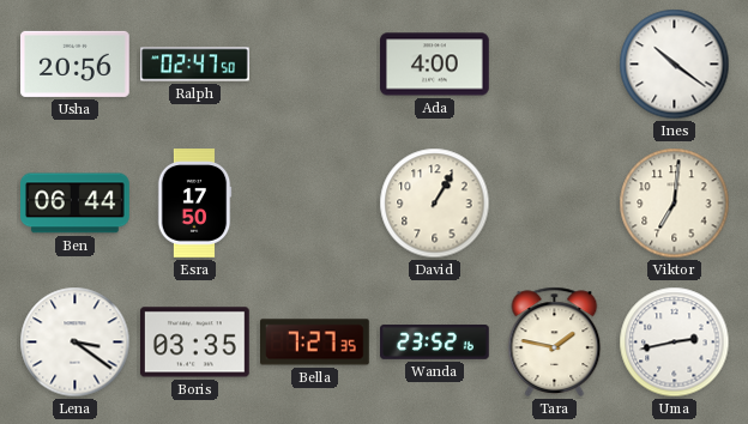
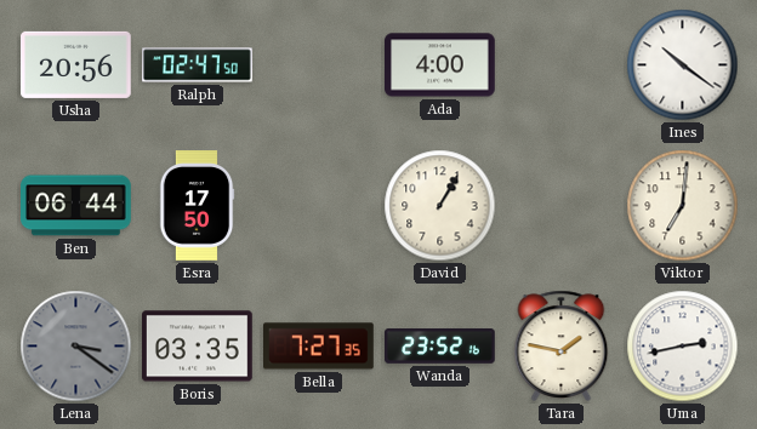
Lena dial: white -> grey
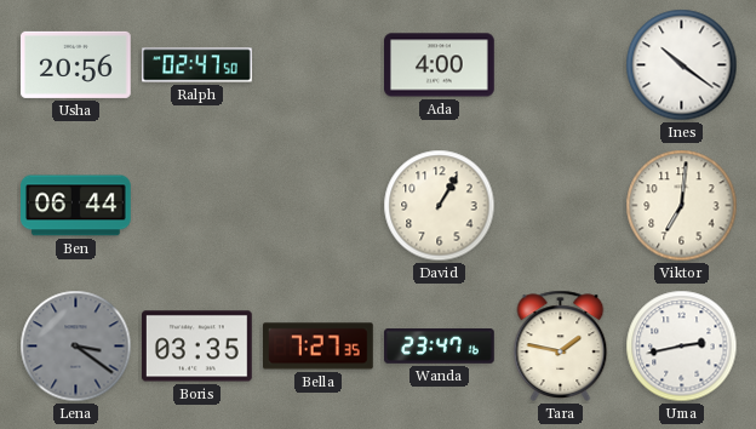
Esra: 17:50 -> none
Wanda: 23:52 -> 23:47
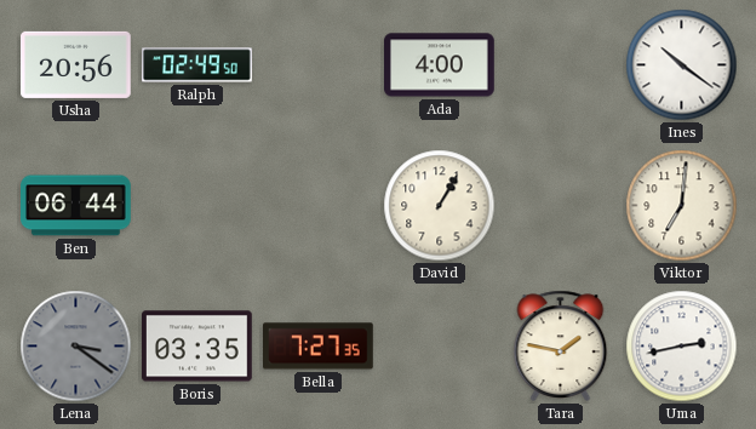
Ralph: 02:47 -> 02:49
Wanda: 23:47 -> none
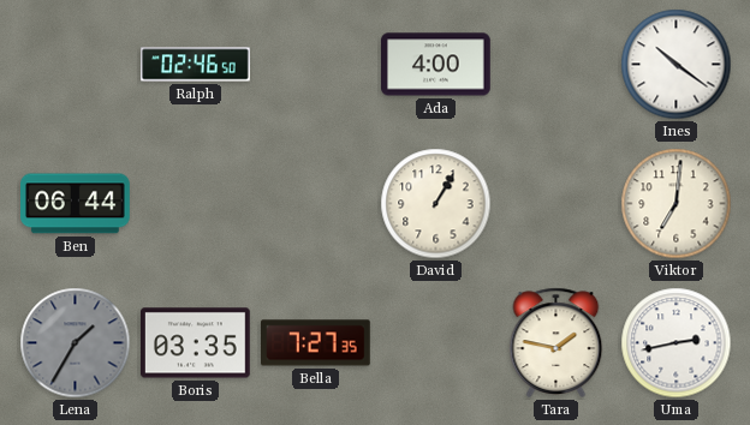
Usha: 20:56 -> none
Ralph: 02:49 -> 02:46
Lena: 3:21 -> 1:35
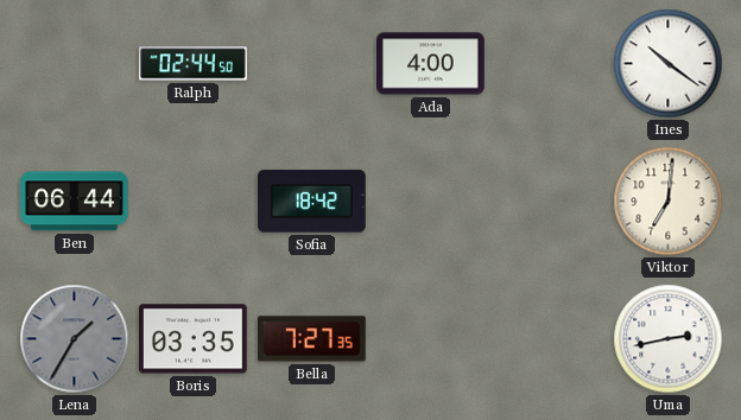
Ralph: 02:46 -> 02:44
Sofia: none -> 18:42
David: 1:05 -> none
Tara: 1:47 -> none
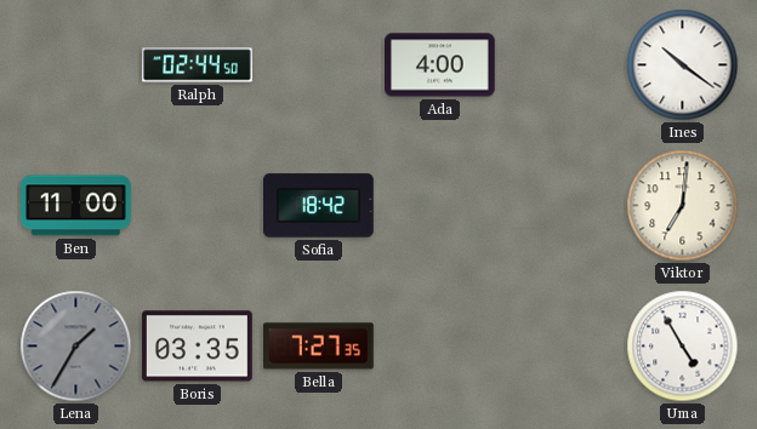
Ben: 06:44 -> 11:00
Uma: 2:43 -> 4:55
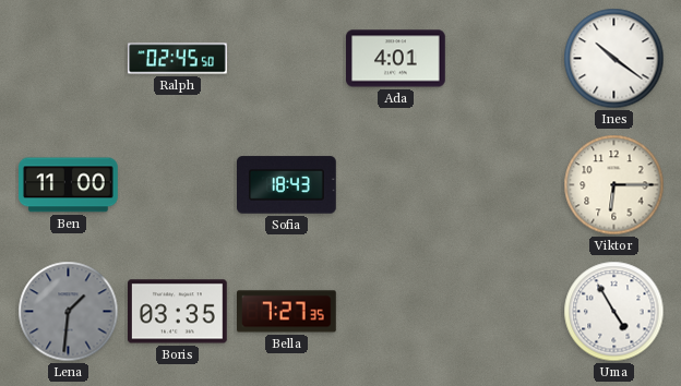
Ralph: 02:44 -> 02:45
Ada: 4:00 -> 4:01
Sofia: 18:42 -> 18:43
Viktor: 7:01 -> 6:15
Lena: 1:35 -> 1:31
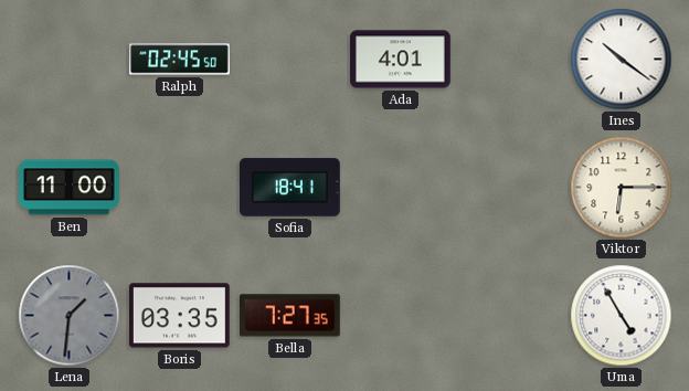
Sofia: 18:43 -> 18:41
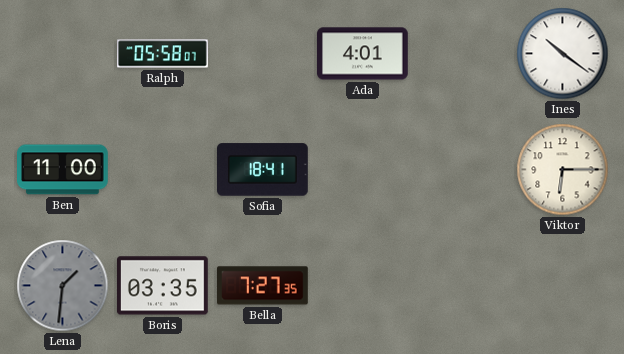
Ralph: 02:45 -> 05:58
Uma: 4:55 -> none
